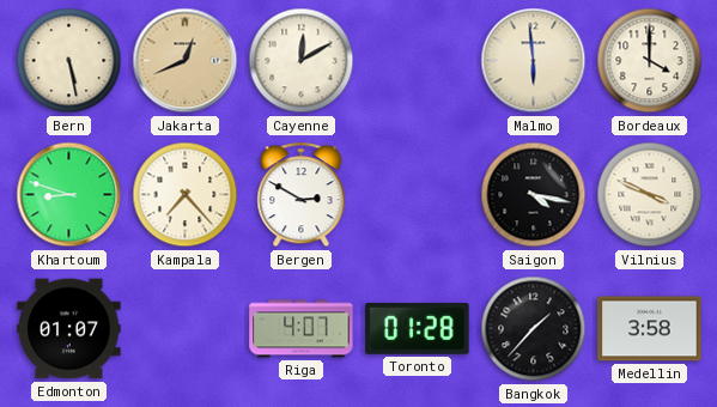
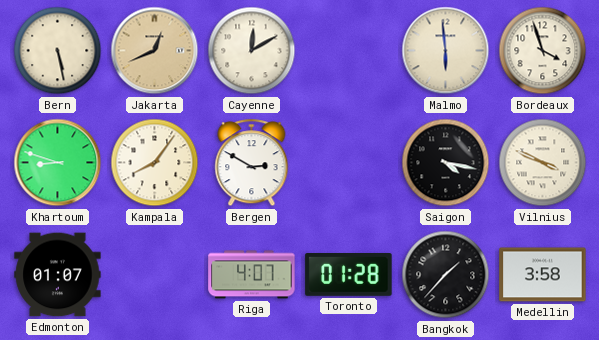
Bordeaux: 4:00 -> 3:57
Kampala: 7:23 -> 8:06
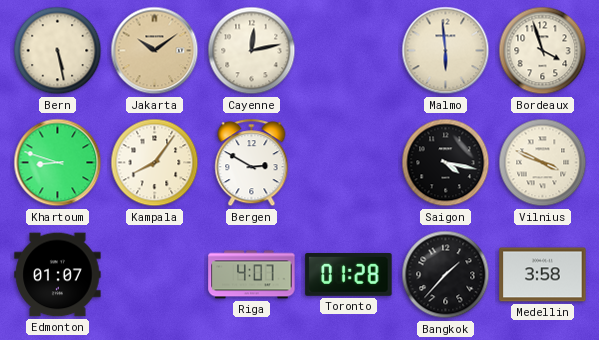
Jakarta: 12:41 -> 10:09
Cayenne: 12:10 -> 12:13
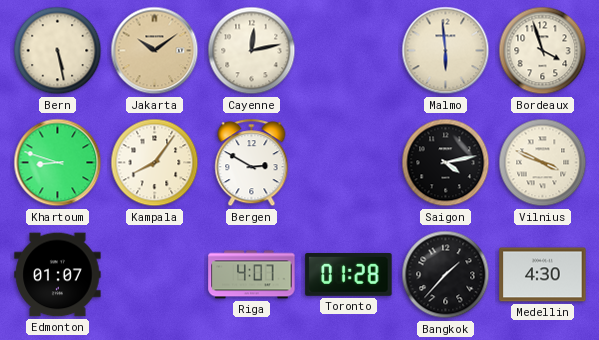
Saigon: 4:17 -> 4:13
Medellin: 3:58 -> 4:30
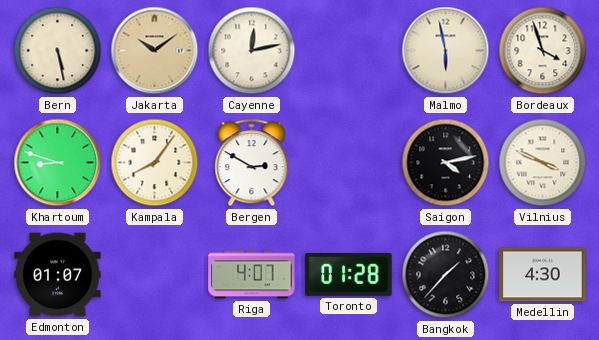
Malmo: 5:59 -> 5:58
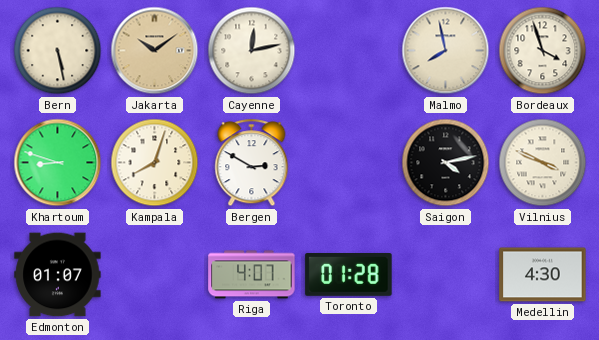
Malmo: 5:58 -> 7:58
Kampala: 8:06 -> 8:03
Bangkok: 1:37 -> none
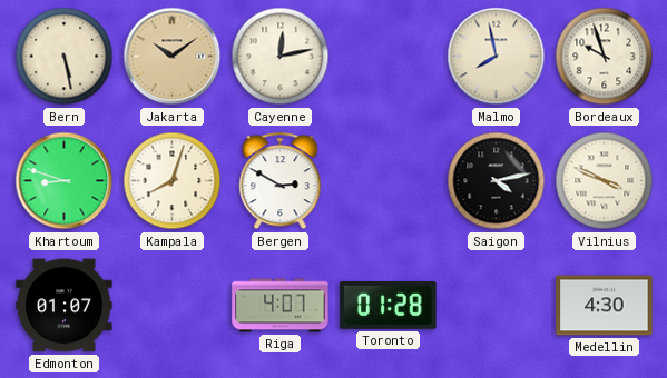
Bordeaux: 3:57 -> 9:57
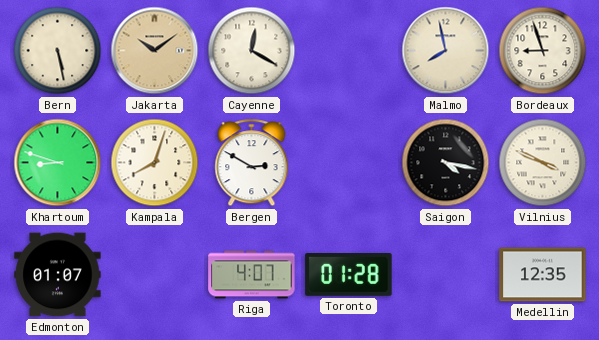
Cayenne: 12:13 -> 12:20
Bordeaux: 9:57 -> 8:57
Saigon: 4:13 -> 4:17
Medellin: 4:30 -> 12:35
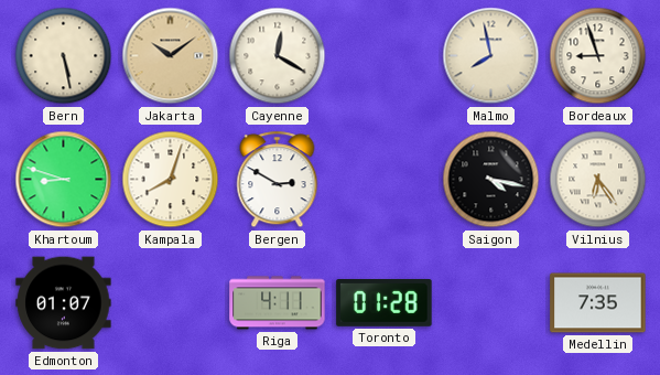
Vilnius: 3:49 -> 6:24
Riga: 4:07 -> 4:11
Medellin: 12:35 -> 7:35
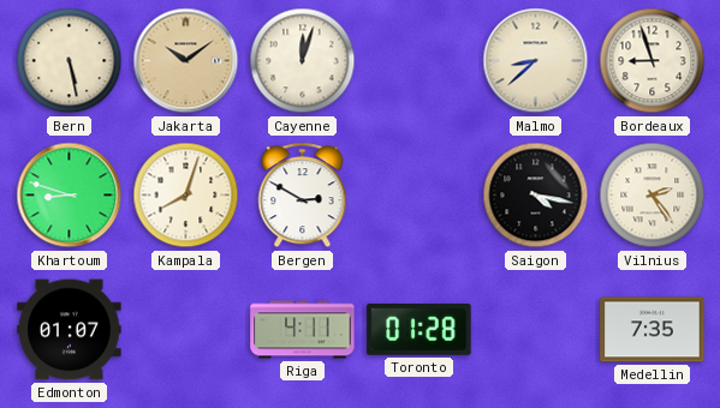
Cayenne: 12:20 -> 12:03
Malmo: 7:58 -> 8:38
Vilnius: 6:24 -> 2:24
